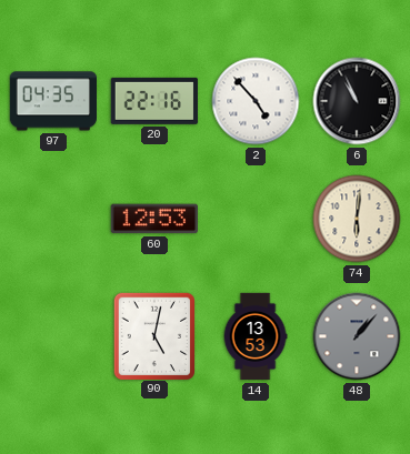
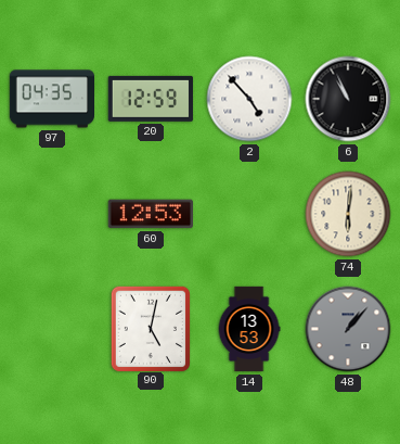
20: 22:16 -> 12:59
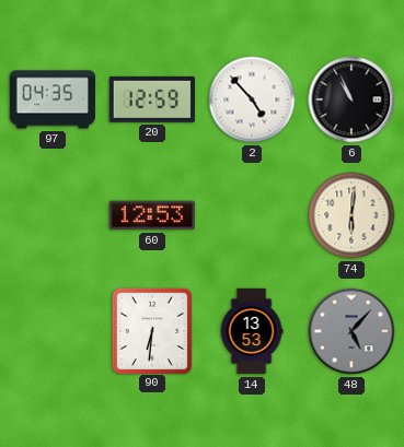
90: 5:02 -> 6:31
48: 1:07 -> 5:07
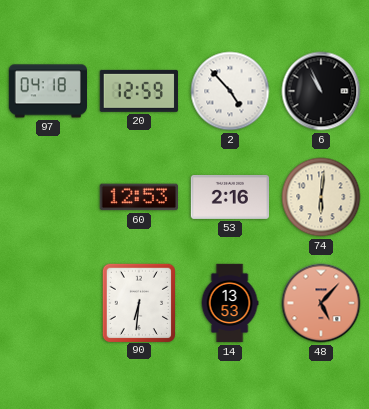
97: 04:35 -> 04:18
53: none -> 2:16
48 dial: grey -> salmon
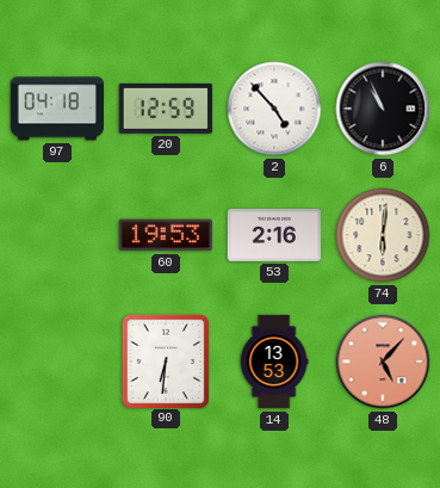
60: 12:53 -> 19:53
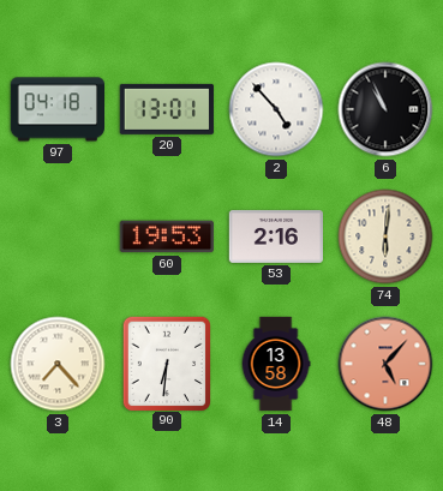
20: 12:59 -> 13:01
3: none -> 7:23
14: 13:53 -> 13:58
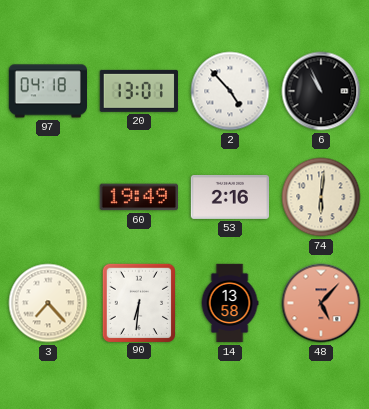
60: 19:53 -> 19:49
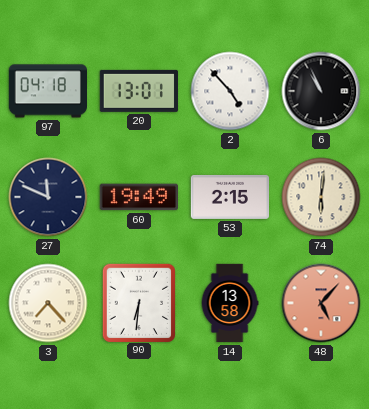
27: none -> 11:49
53: 2:16 -> 2:15
